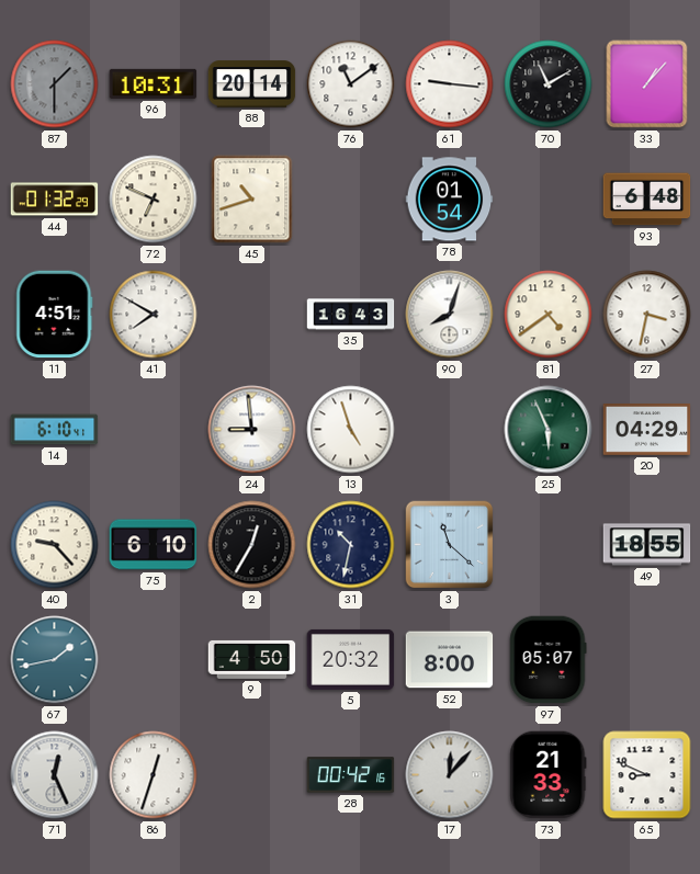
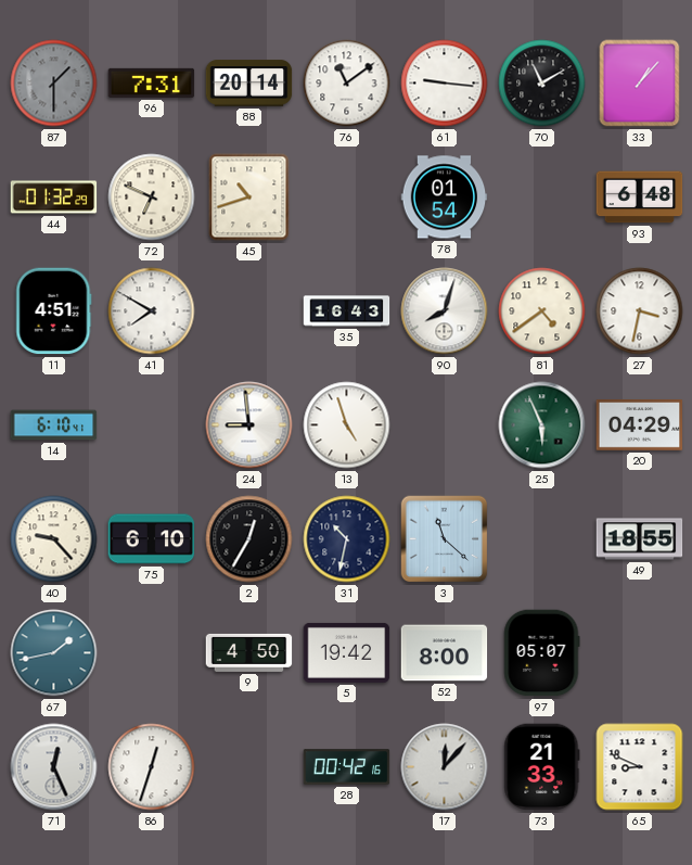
96: 10:31 -> 7:31
5: 20:32 -> 19:42
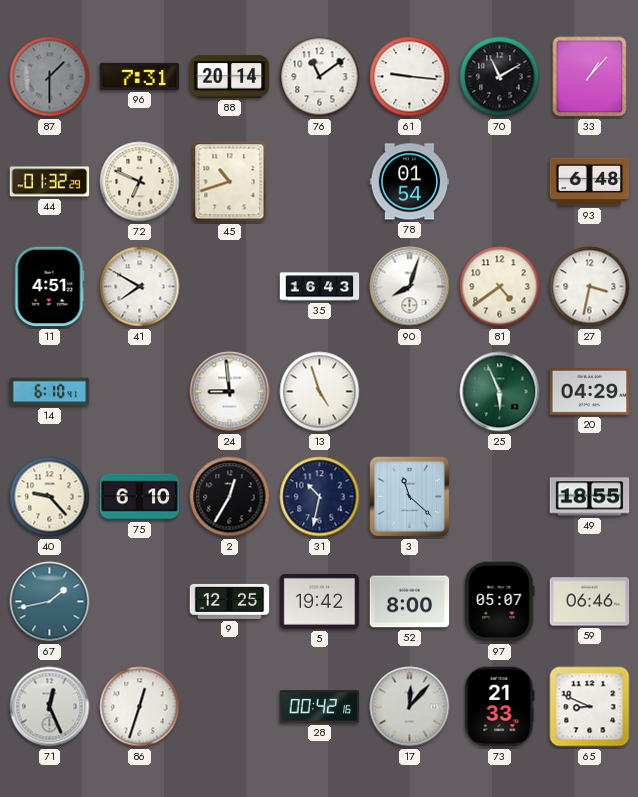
9: 4:50 -> 12:25
59: none -> 06:46
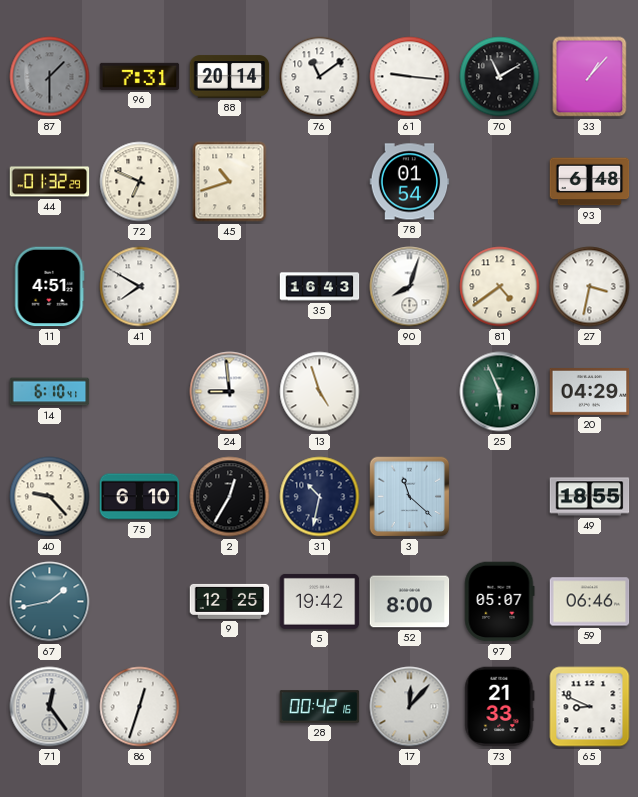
71: 12:26 -> 12:24
